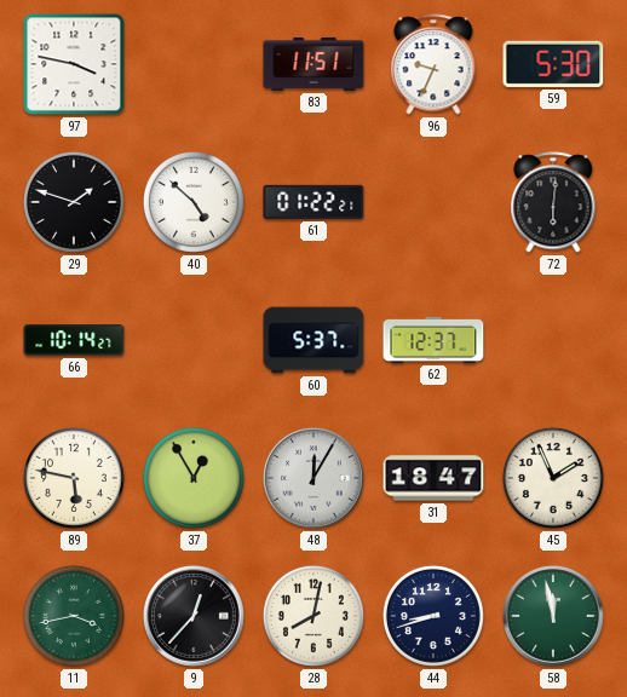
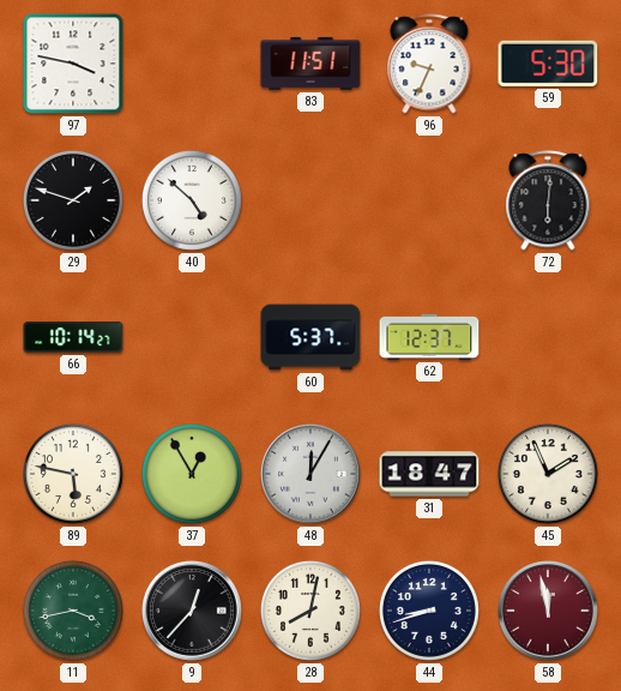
61: 01:22 -> none
58 dial: green -> burgundy
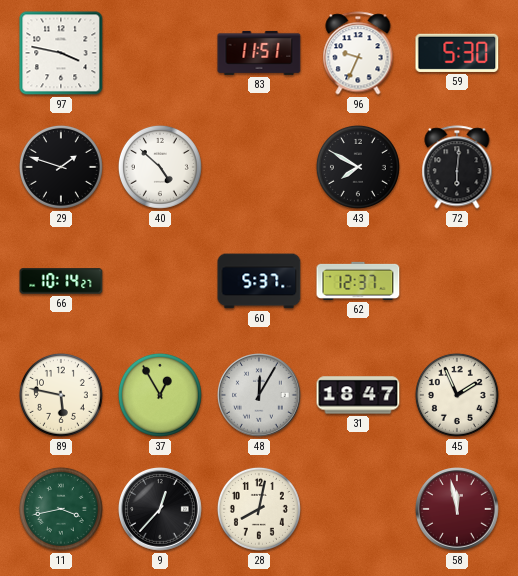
43: none -> 7:50
44: 8:42 -> none
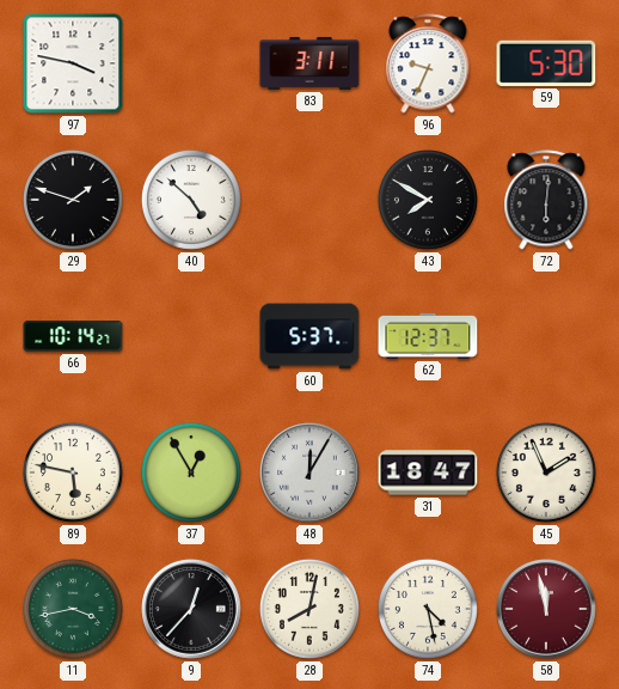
83: 11:51 -> 3:11
74: none -> 4:28
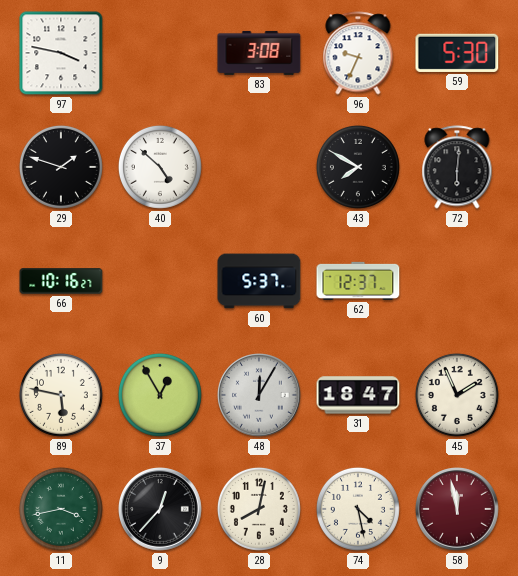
83: 3:11 -> 3:08
66: 10:14 -> 10:16
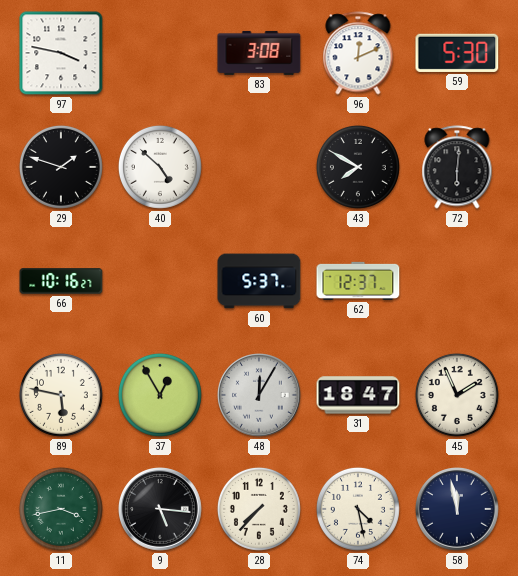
96: 9:34 -> 12:11
9: 12:37 -> 5:16
28: 8:02 -> 7:37
58 dial: burgundy -> navy
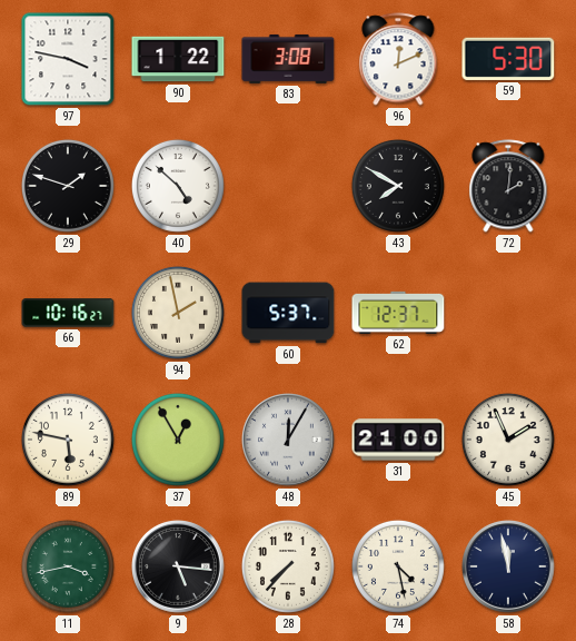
90: none -> 1:22
72: 6:01 -> 2:01
94: none -> 1:58
31: 18:47 -> 21:00
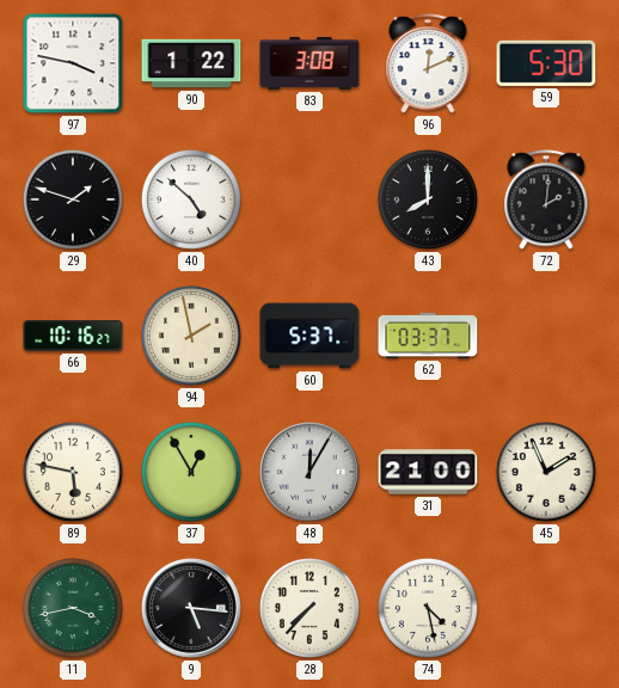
43: 7:50 -> 8:00
62: 12:37 -> 03:37
58: 11:58 -> none
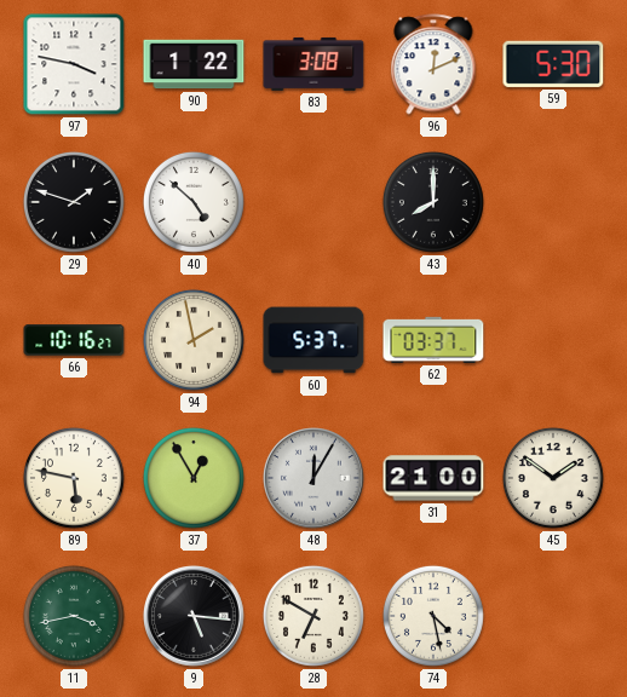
72: 2:01 -> none
45: 1:56 -> 1:51
28: 7:37 -> 6:50
